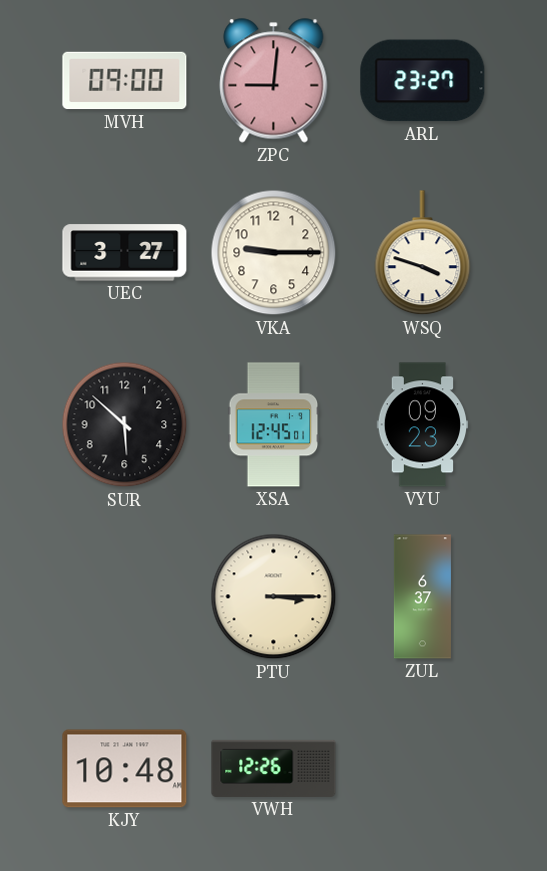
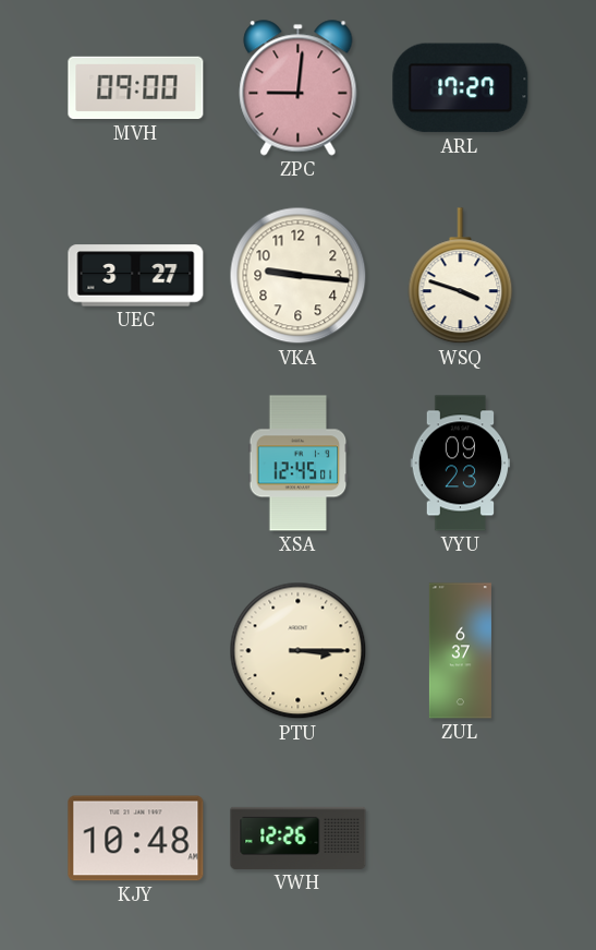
ARL: 23:27 -> 17:27
VKA: 9:15 -> 9:16
SUR: 5:52 -> none
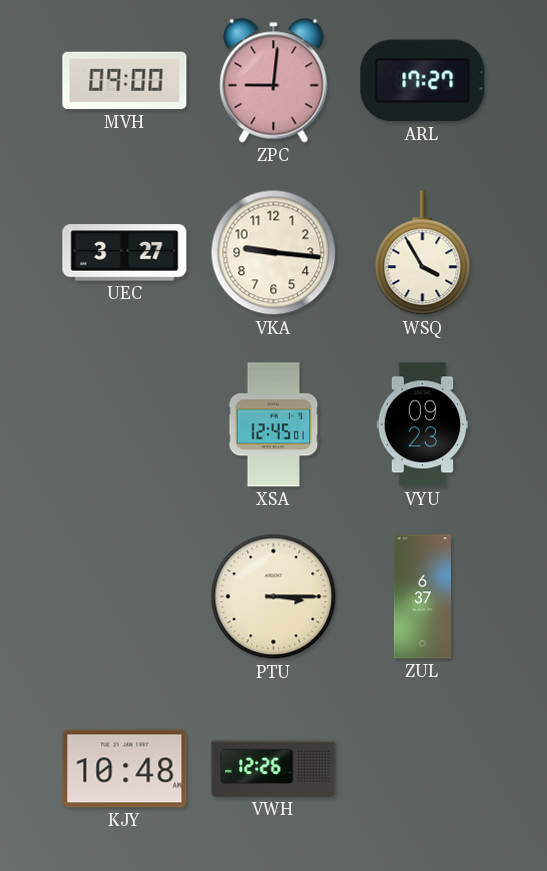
WSQ: 3:48 -> 3:55
